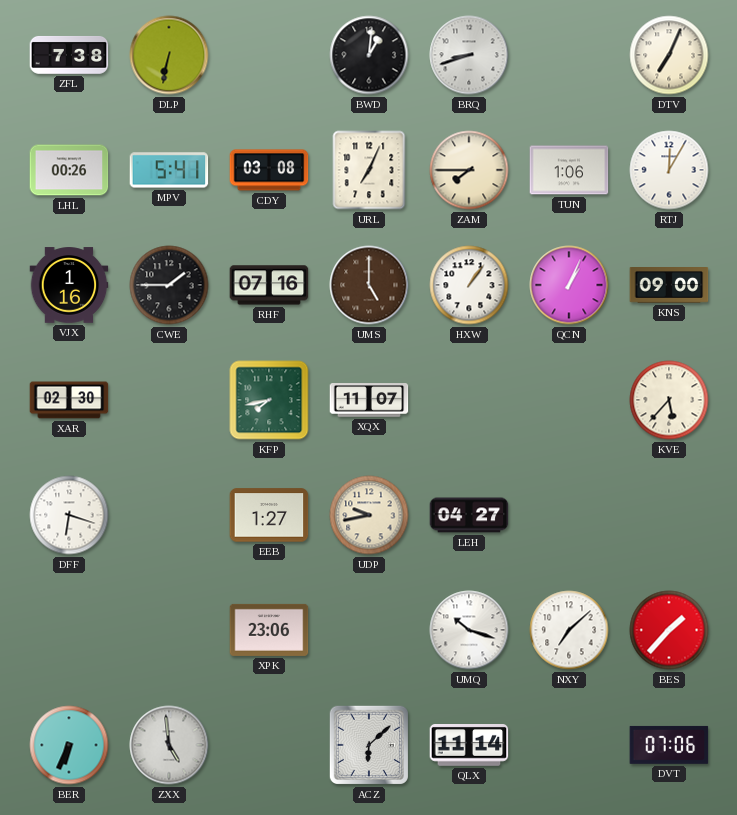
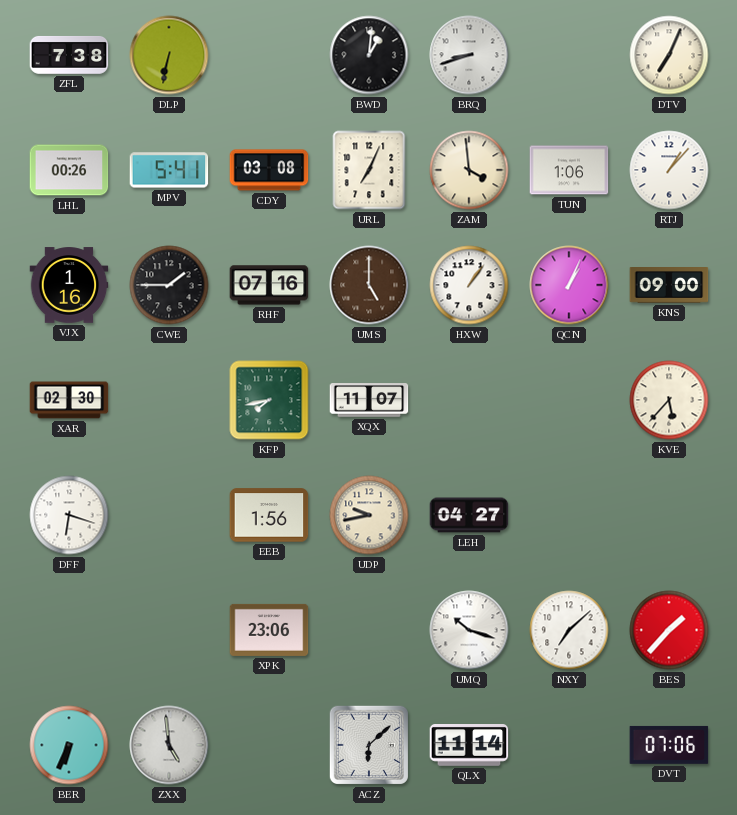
ZAM: 7:45 -> 3:59
RTJ: 12:05 -> 1:07
EEB: 1:27 -> 1:56
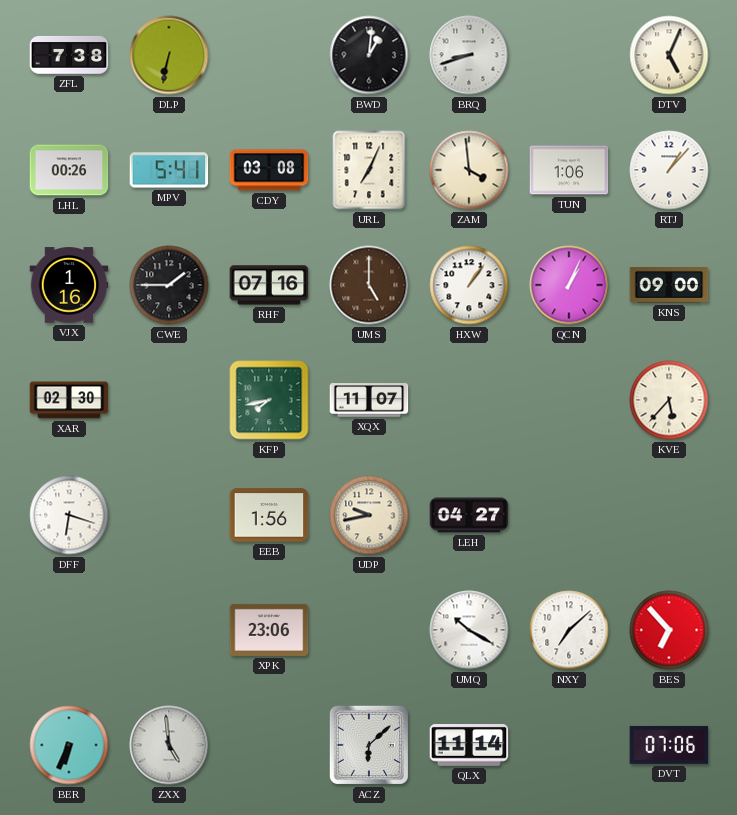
DTV: 7:04 -> 5:04
UMQ: 10:18 -> 10:20
BES: 1:37 -> 6:53
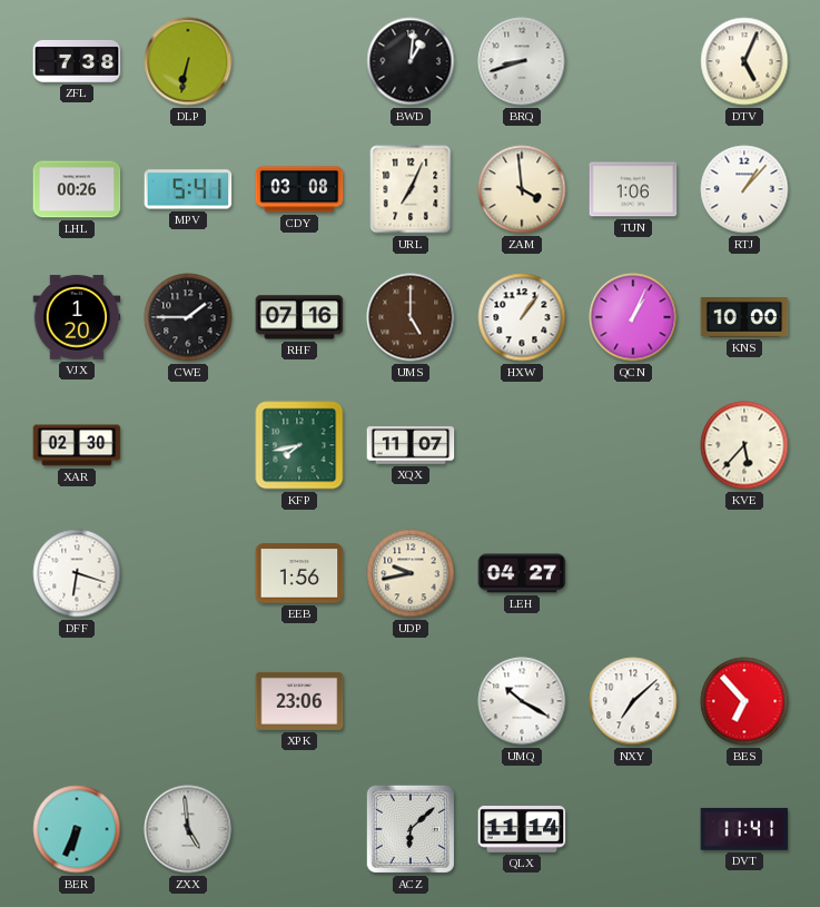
VJX: 1:16 -> 1:20
KNS: 09:00 -> 10:00
DVT: 07:06 -> 11:41
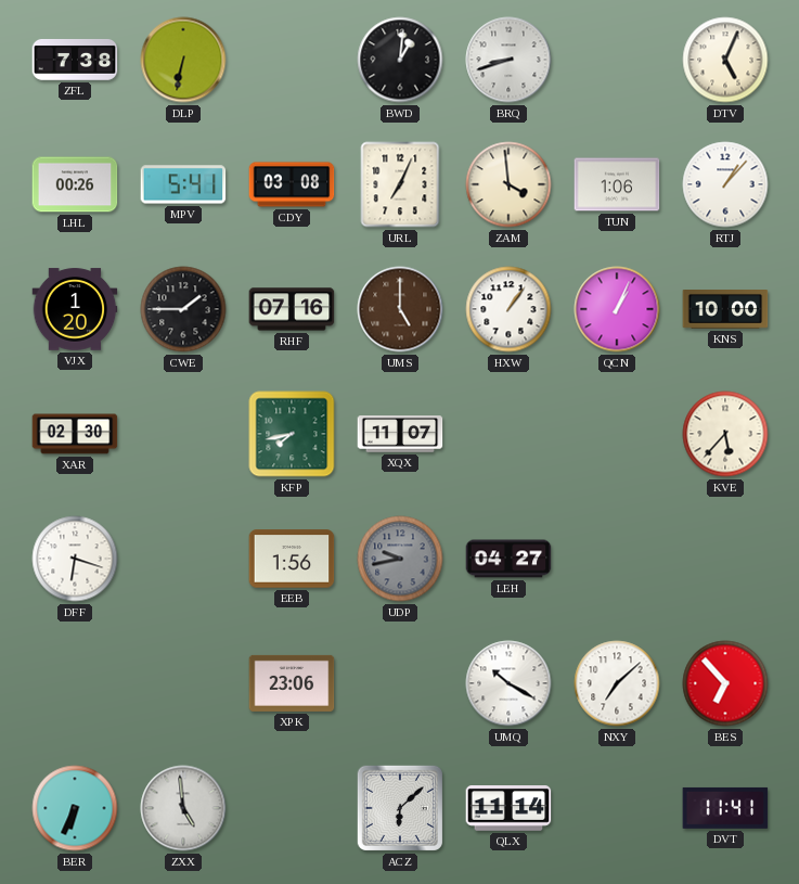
UDP dial: cream -> grey
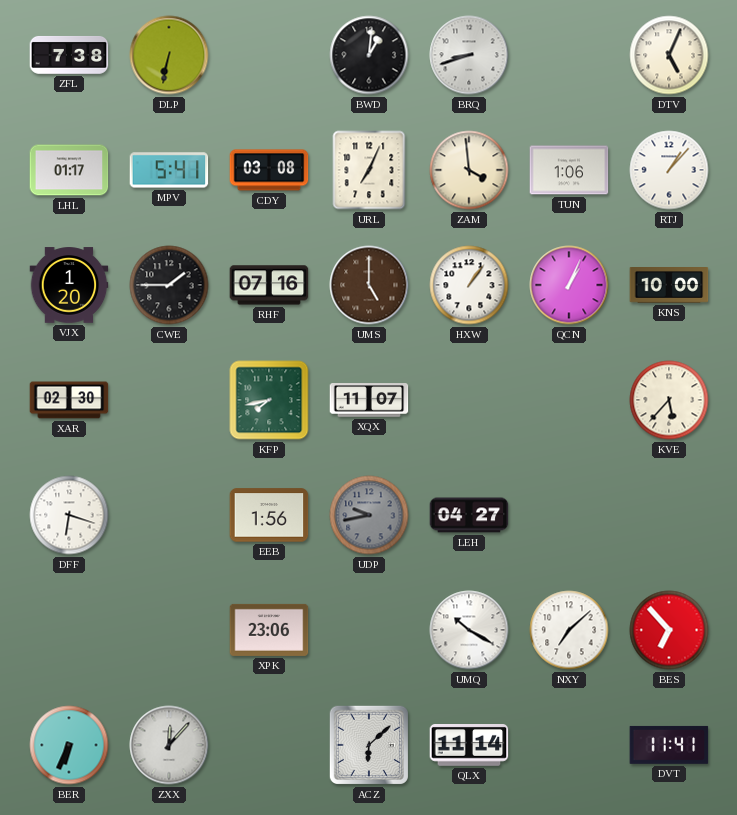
LHL: 00:26 -> 01:17
ZXX: 4:59 -> 12:07
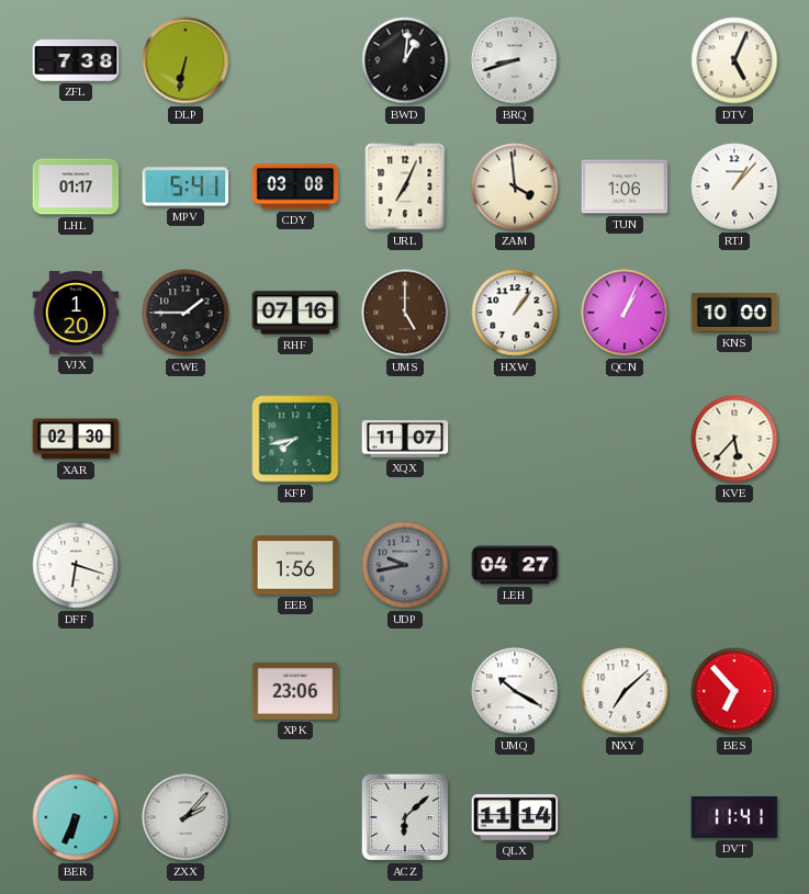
ZXX: 12:07 -> 2:07
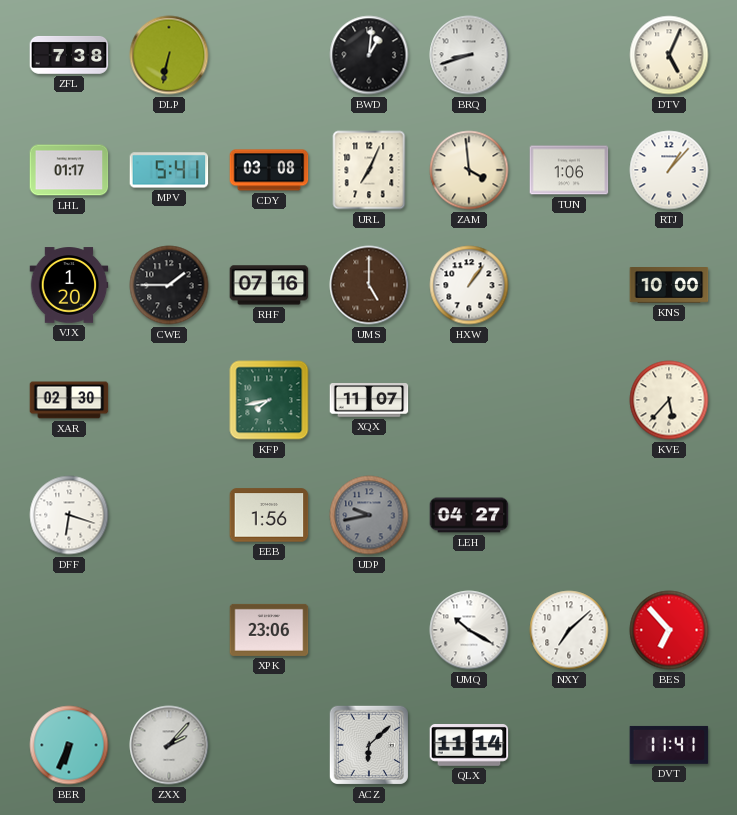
QCN: 1:04 -> none
